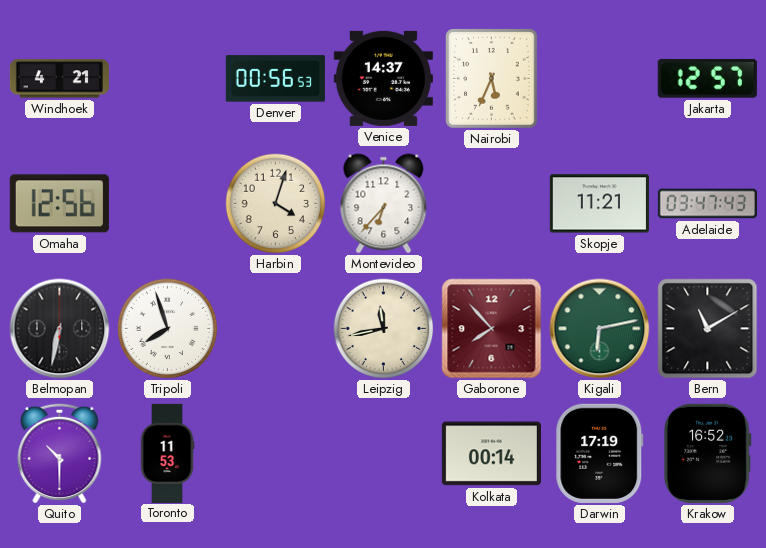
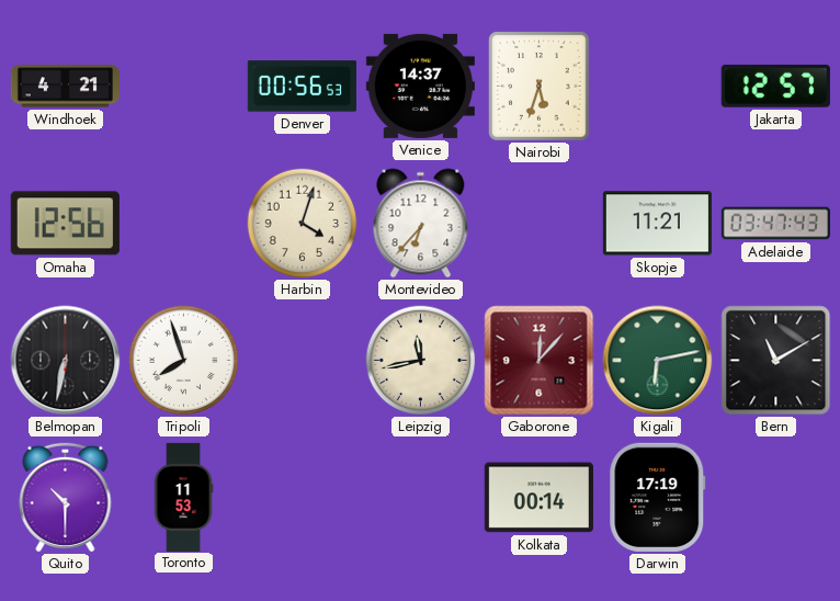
Nairobi: 5:34 -> 5:33
Gaborone: 7:53 -> 12:07
Krakow: 16:52 -> none
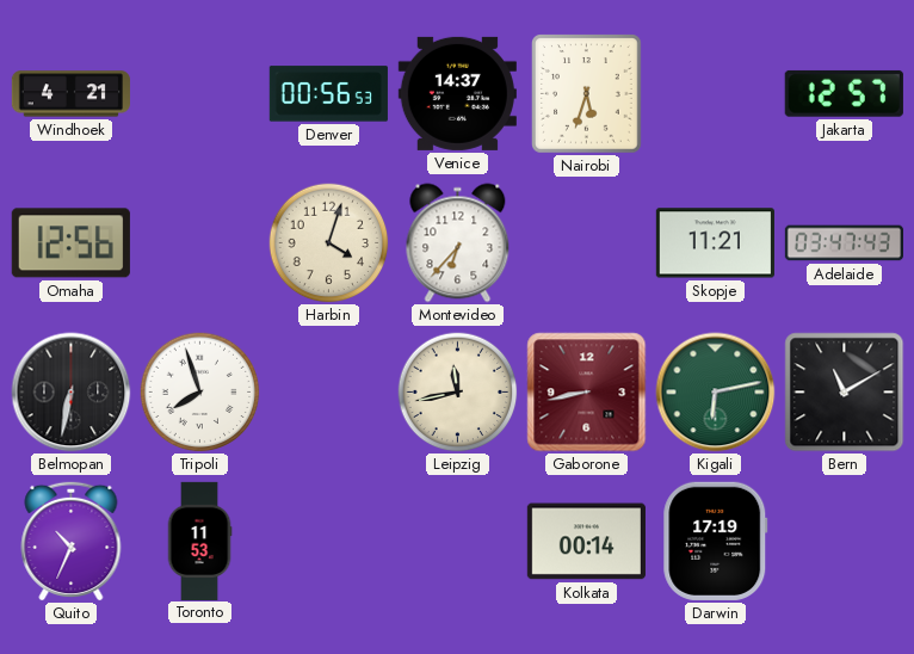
Gaborone: 12:07 -> 8:43
Quito: 10:30 -> 10:34
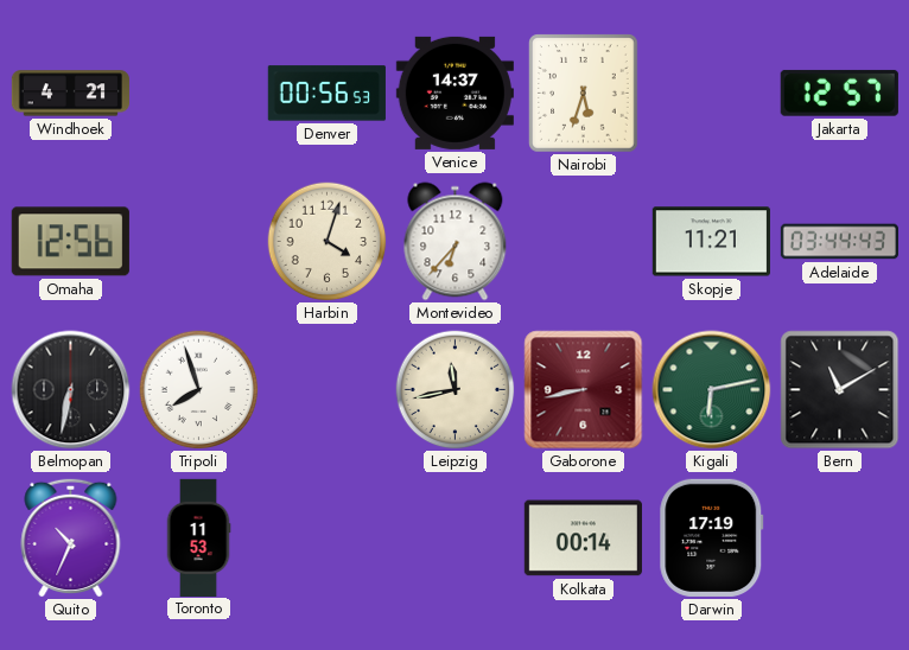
Adelaide: 03:47 -> 03:44
